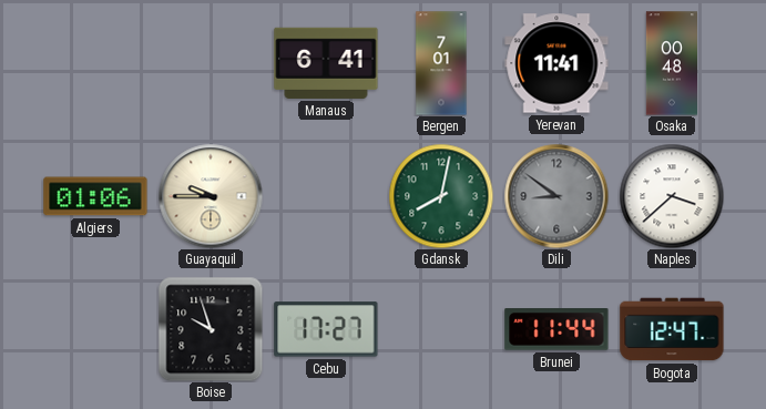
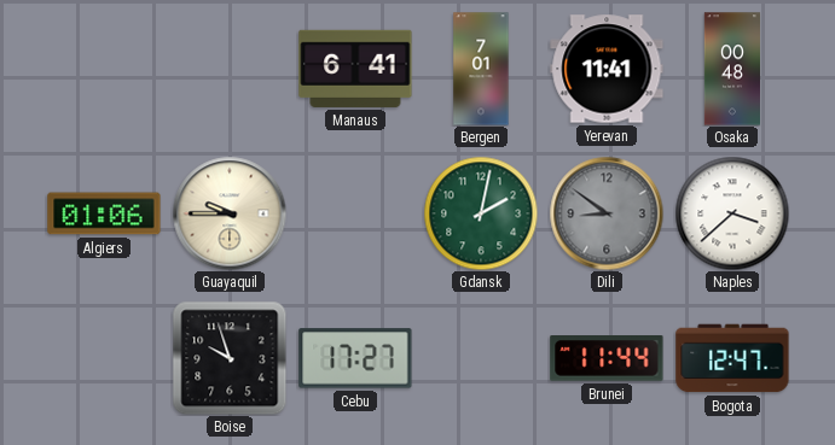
Gdansk: 8:02 -> 2:02
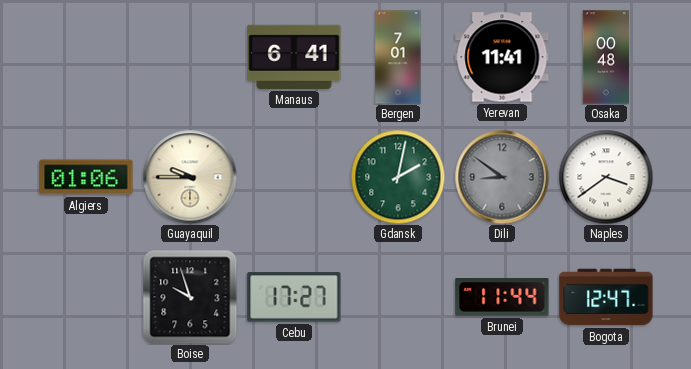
Naples: 3:38 -> 3:39
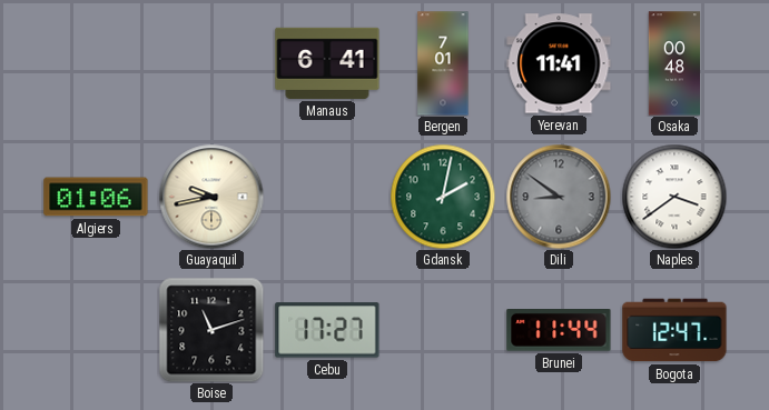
Guayaquil: 9:45 -> 9:43
Boise: 9:57 -> 11:12
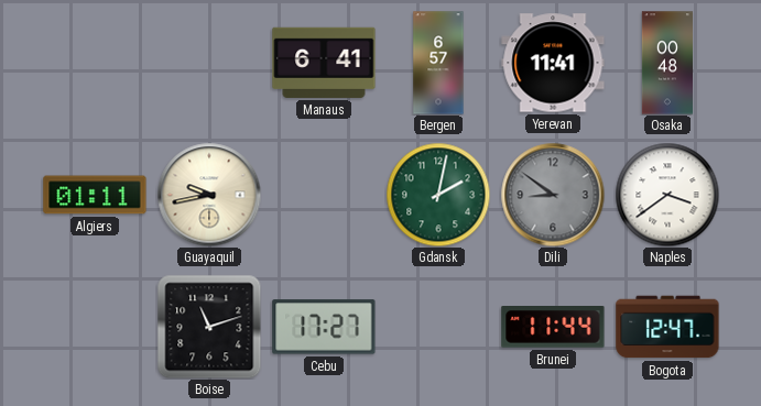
Bergen: 7:01 -> 6:57
Algiers: 01:06 -> 01:11
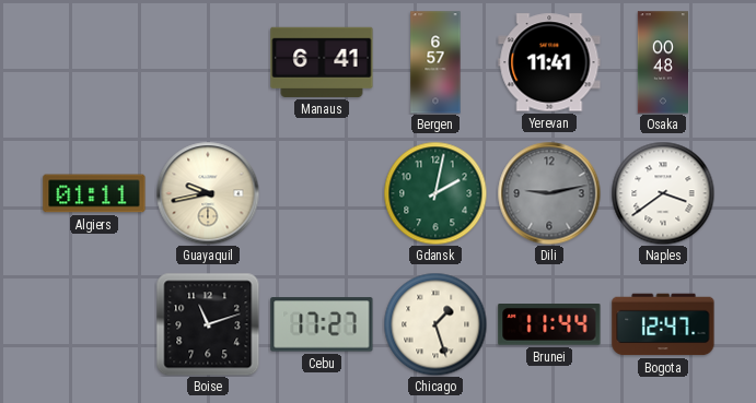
Dili: 8:51 -> 9:13
Chicago: none -> 1:27
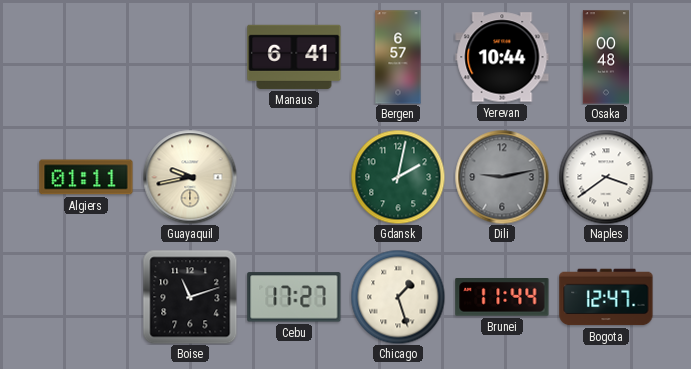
Yerevan: 11:41 -> 10:44
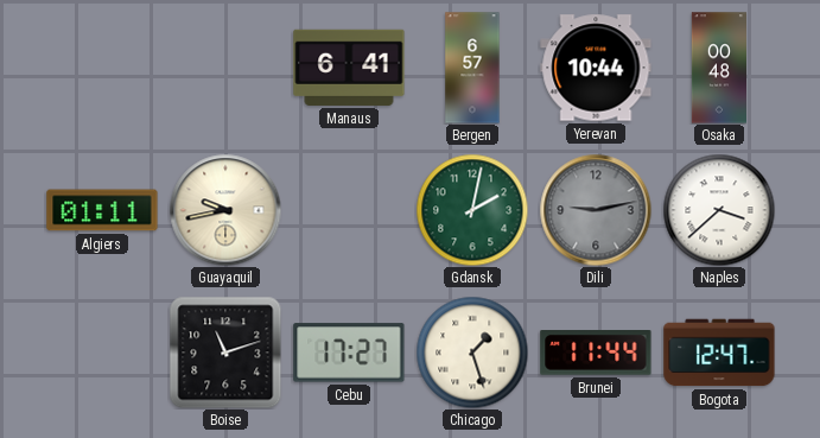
Naples: 3:39 -> 3:38
